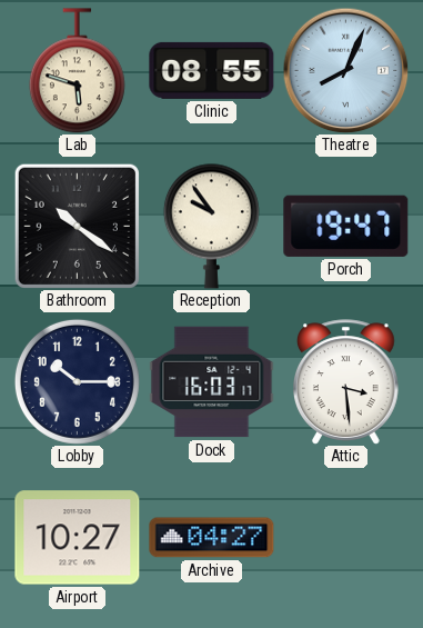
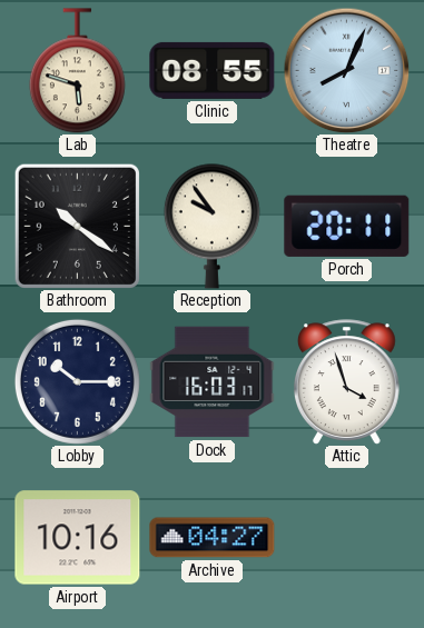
Porch: 19:47 -> 20:11
Attic: 3:29 -> 3:57
Airport: 10:27 -> 10:16
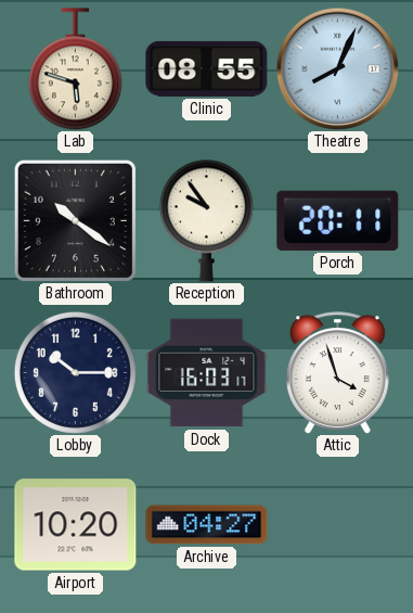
Airport: 10:16 -> 10:20
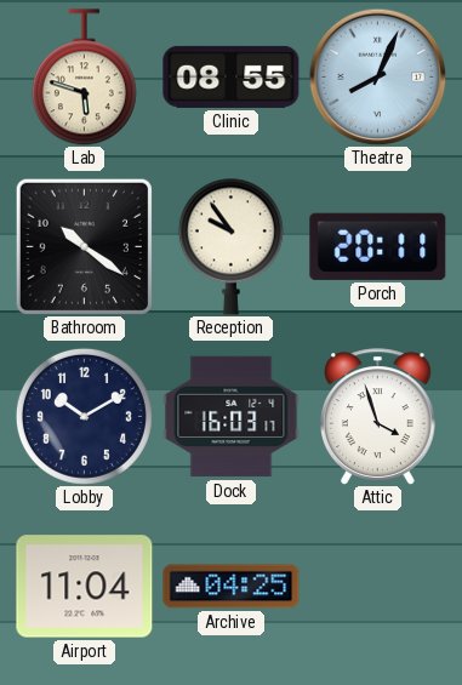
Lobby: 10:15 -> 10:10
Airport: 10:20 -> 11:04
Archive: 04:27 -> 04:25
